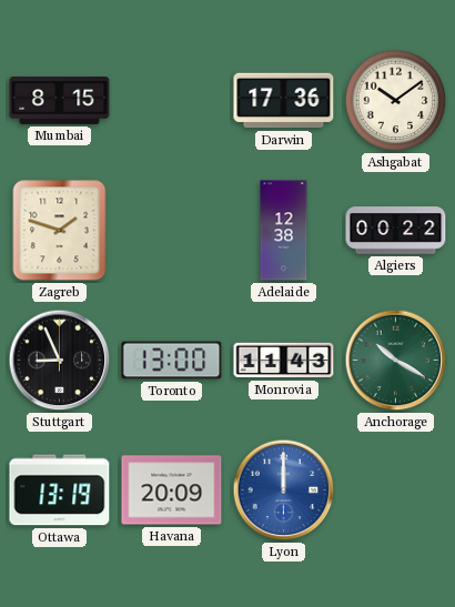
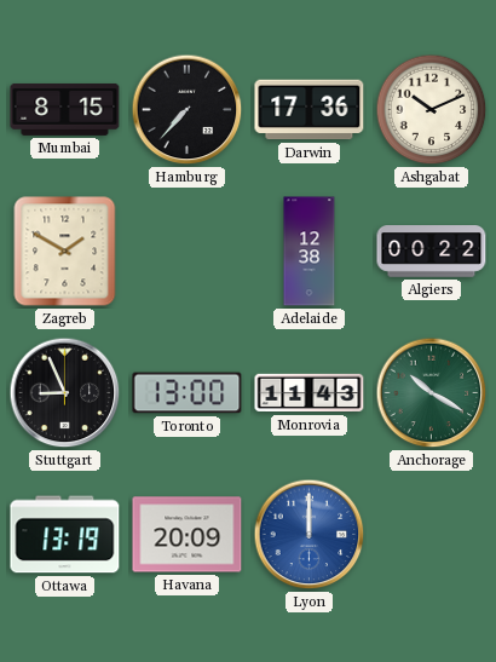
Hamburg: none -> 7:37
Ashgabat: 10:09 -> 10:11
Zagreb: 1:48 -> 1:50
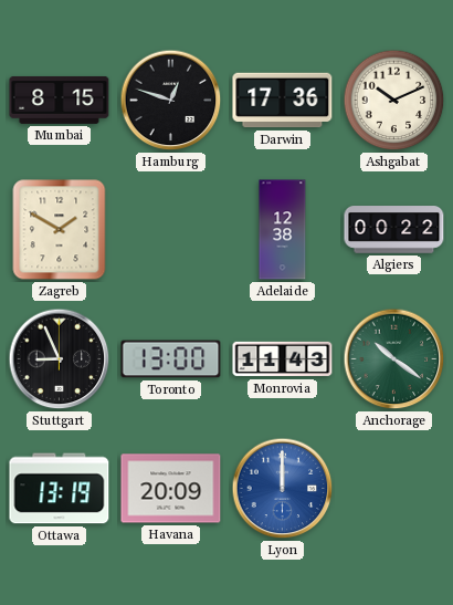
Hamburg: 7:37 -> 12:48
Anchorage: 10:20 -> 10:21
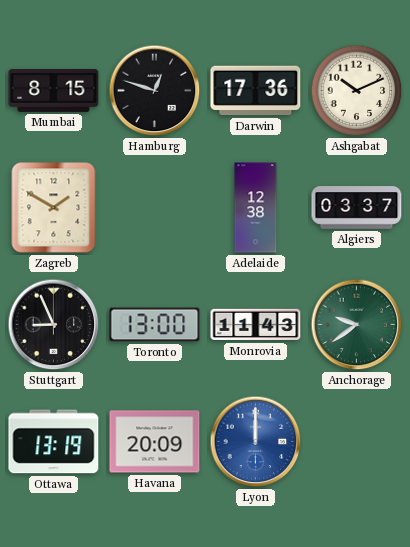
Algiers: 00:22 -> 03:37
Anchorage: 10:21 -> 9:39
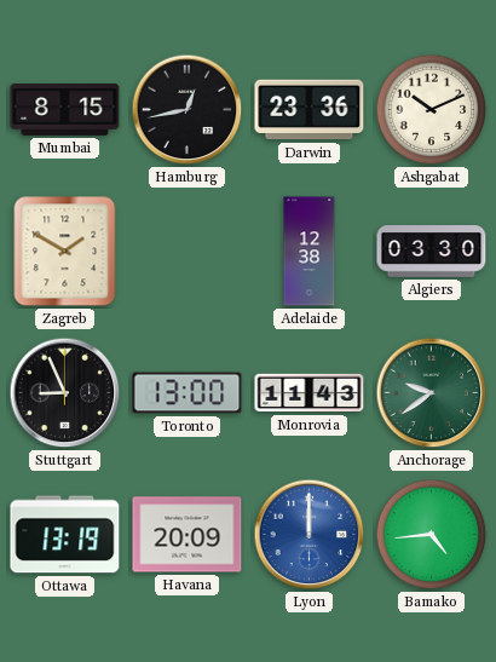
Hamburg: 12:48 -> 12:43
Darwin: 17:36 -> 23:36
Algiers: 03:37 -> 03:30
Bamako: none -> 4:44
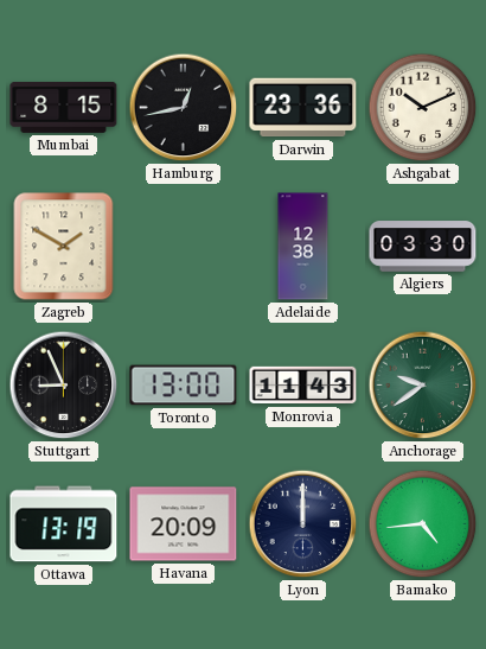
Lyon dial: blue -> navy
